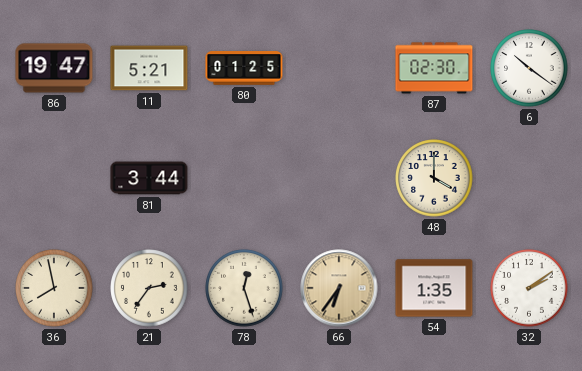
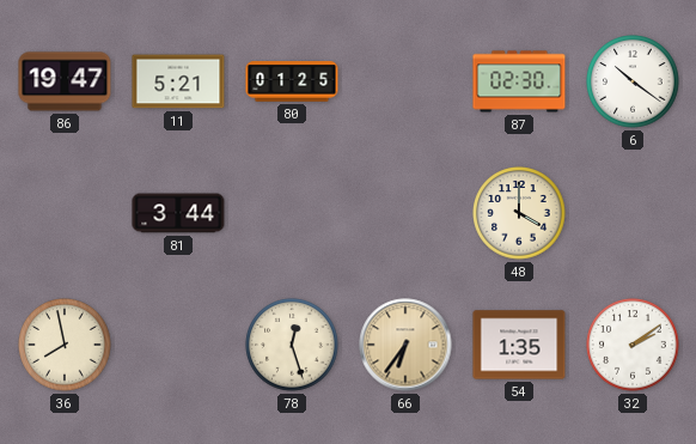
21: 2:36 -> none
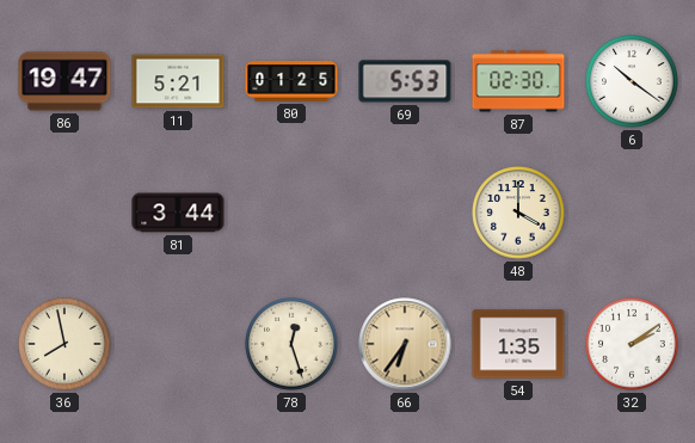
69: none -> 5:53
